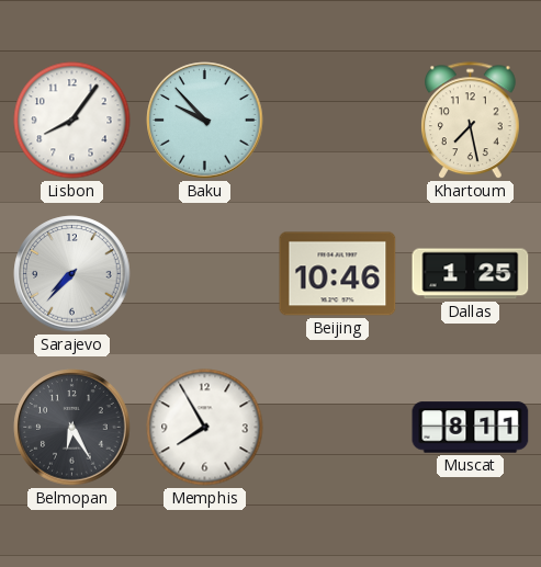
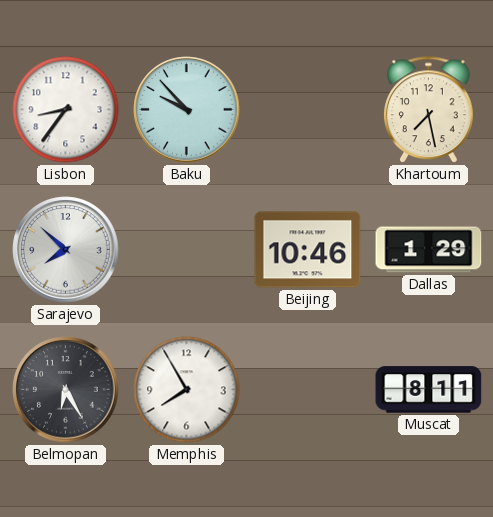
Lisbon: 8:06 -> 8:36
Sarajevo: 7:37 -> 7:52
Dallas: 1:25 -> 1:29
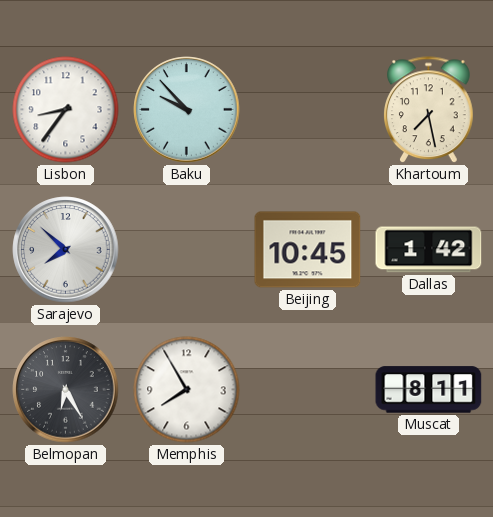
Beijing: 10:46 -> 10:45
Dallas: 1:29 -> 1:42
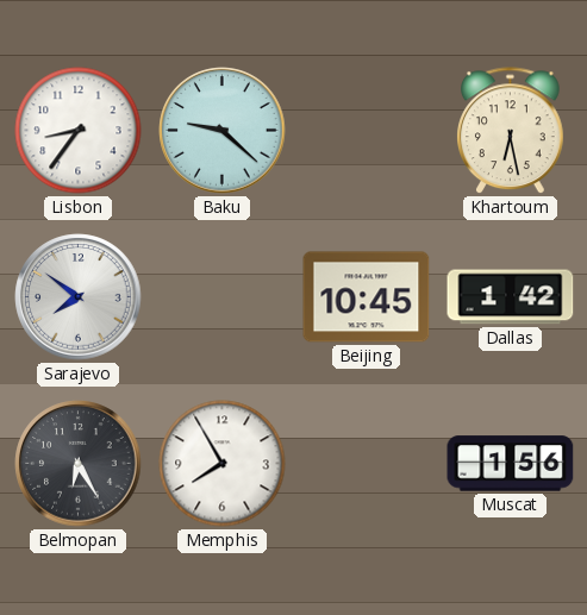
Baku: 9:53 -> 9:22
Khartoum: 7:28 -> 6:28
Sarajevo: 7:52 -> 7:51
Muscat: 8:11 -> 1:56
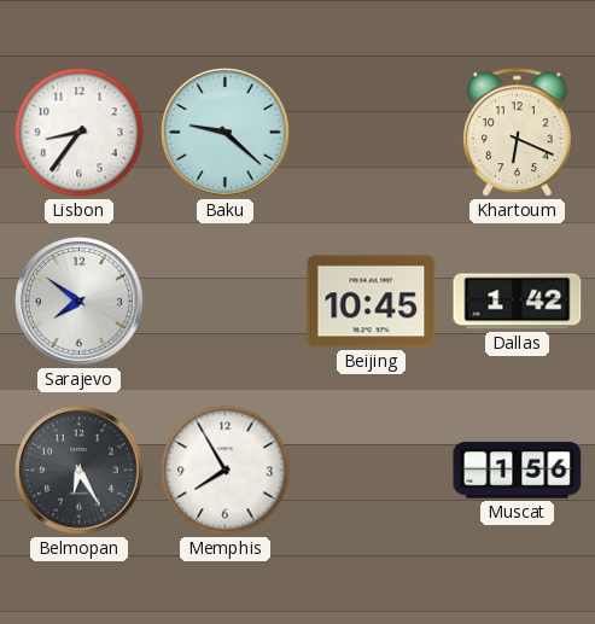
Khartoum: 6:28 -> 6:19
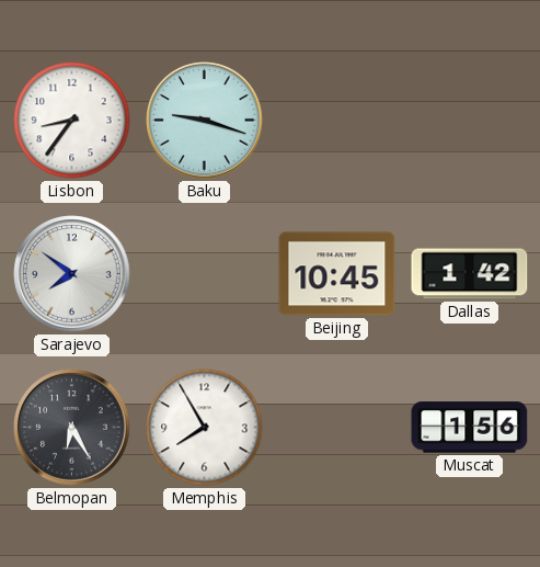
Baku: 9:22 -> 9:18
Khartoum: 6:19 -> none
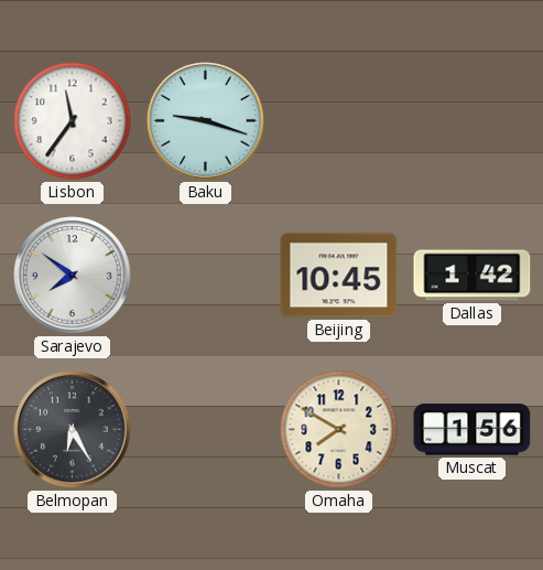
Lisbon: 8:36 -> 11:36
Memphis: 7:55 -> none
Omaha: none -> 7:50
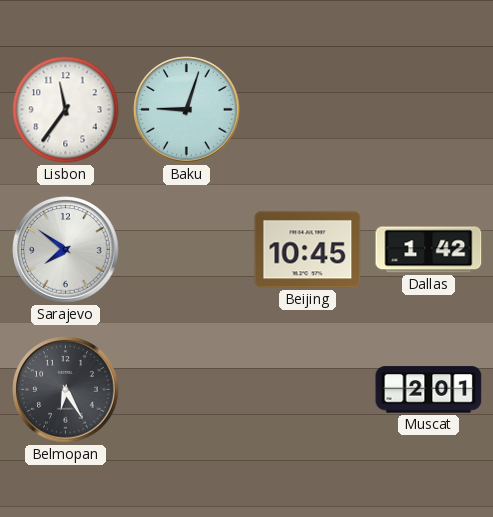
Baku: 9:18 -> 9:03
Omaha: 7:50 -> none
Muscat: 1:56 -> 2:01
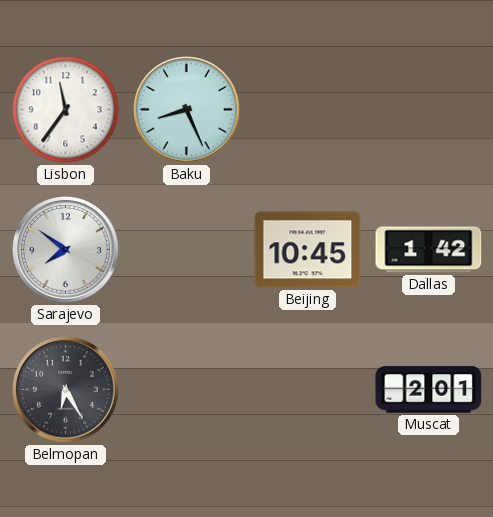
Baku: 9:03 -> 8:26
